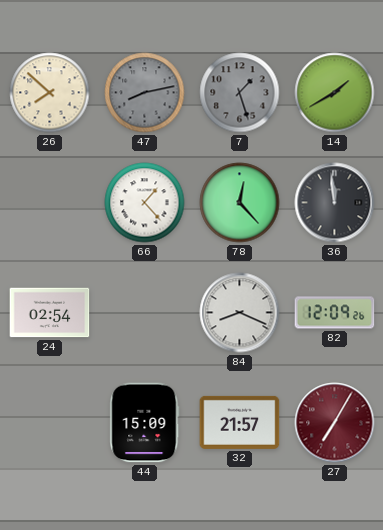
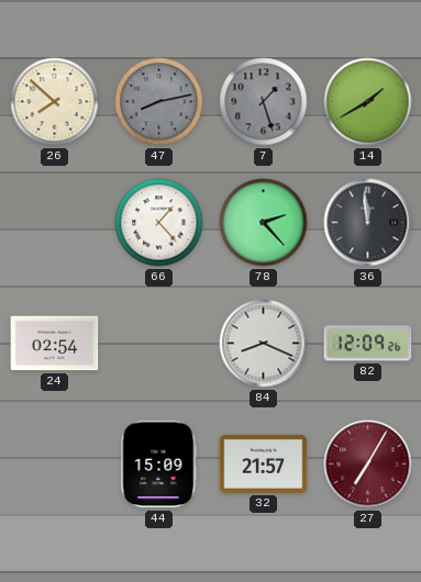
78: 12:23 -> 2:23
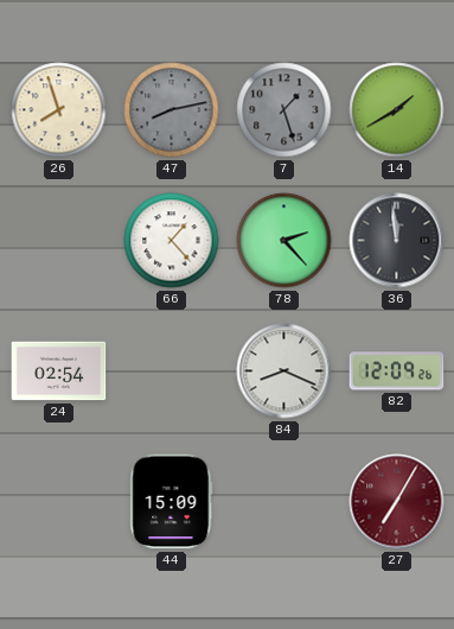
26: 7:52 -> 7:57
32: 21:57 -> none
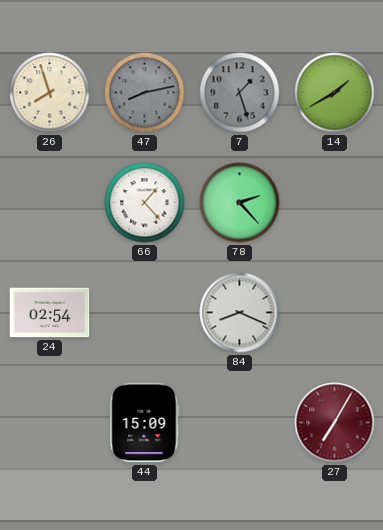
36: 11:59 -> none
82: 12:09 -> none
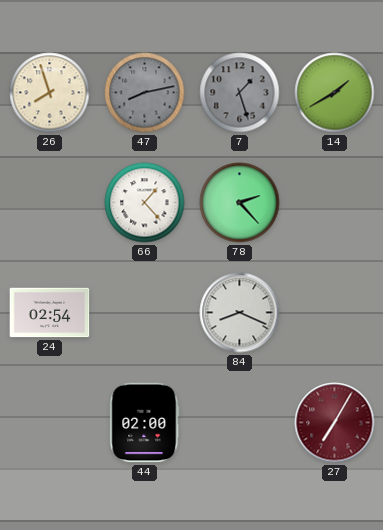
44: 15:09 -> 02:00
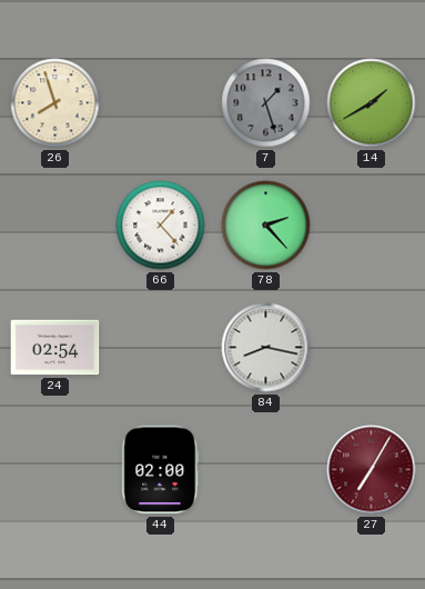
47: 8:13 -> none
84: 8:19 -> 8:17
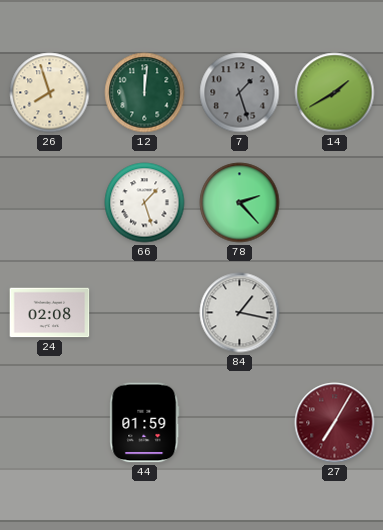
12: none -> 12:01
66: 1:23 -> 1:27
24: 02:54 -> 02:08
84: 8:17 -> 1:17
44: 02:00 -> 01:59
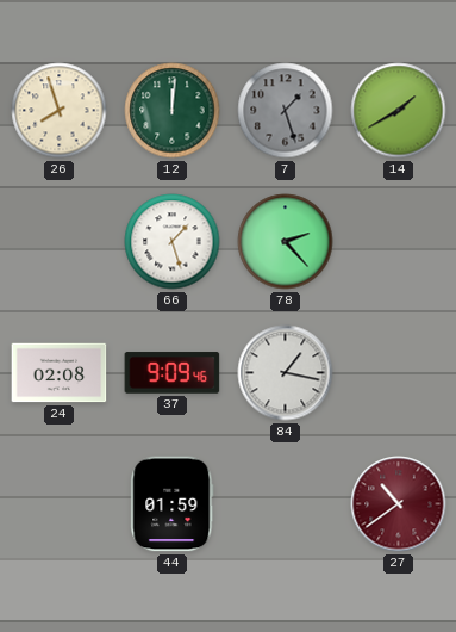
37: none -> 9:09
27: 7:05 -> 10:39
